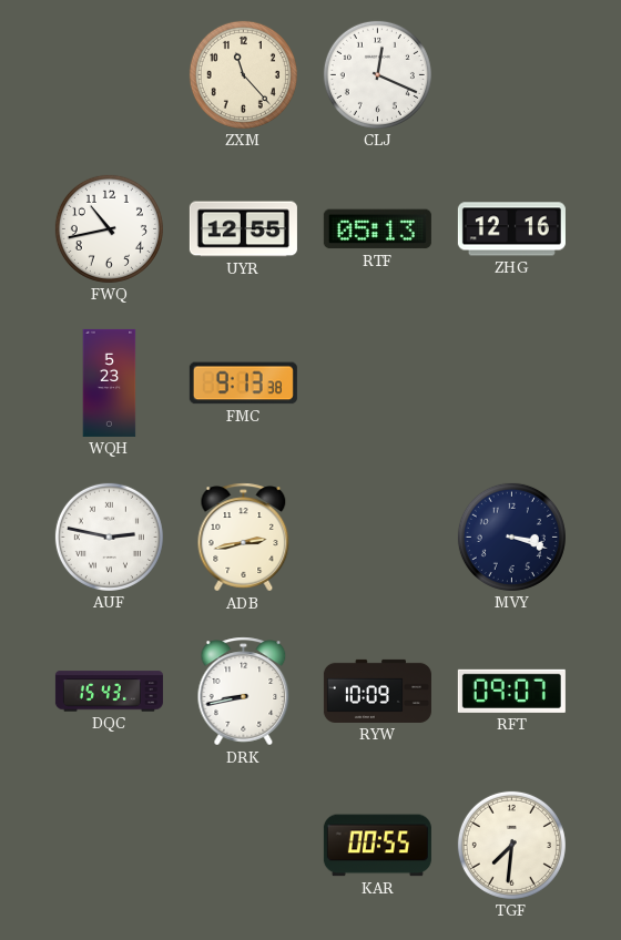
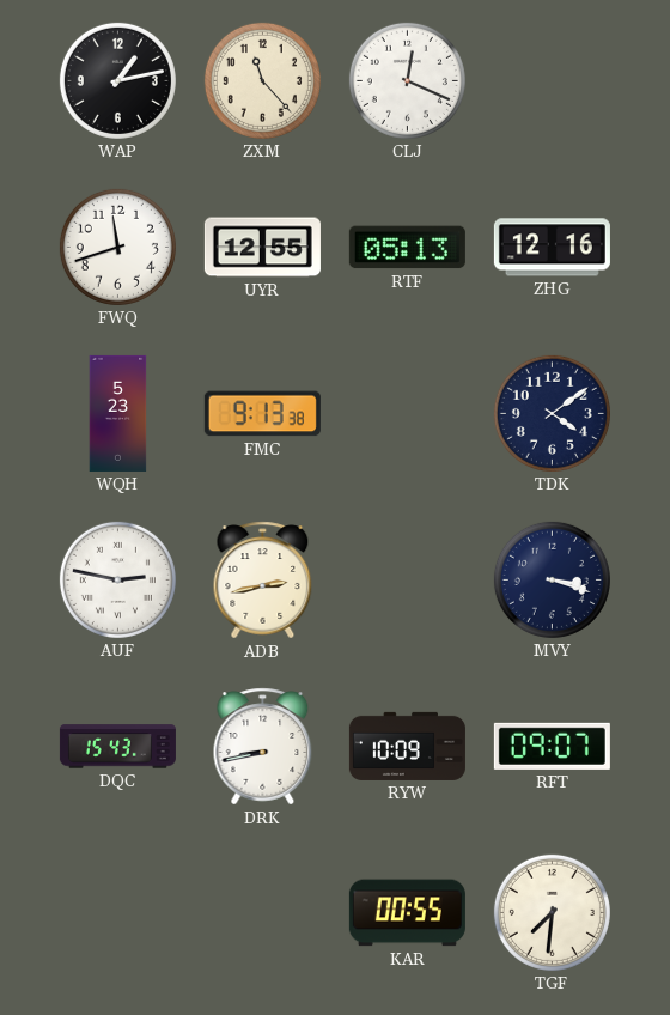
WAP: none -> 1:13
FWQ: 10:43 -> 11:42
TDK: none -> 4:09
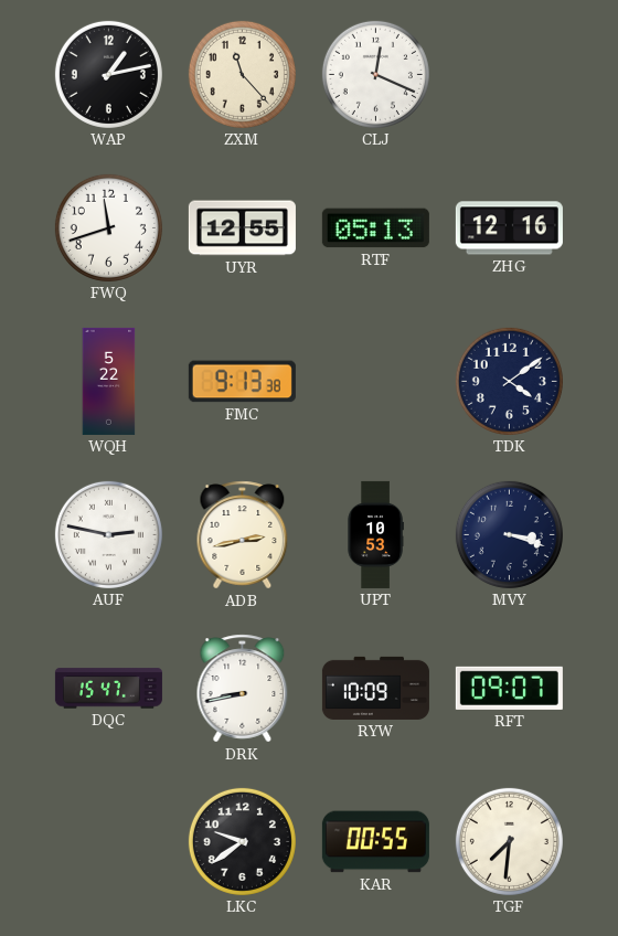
WQH: 5:23 -> 5:22
UPT: none -> 10:53
DQC: 15:43 -> 15:47
LKC: none -> 9:39
